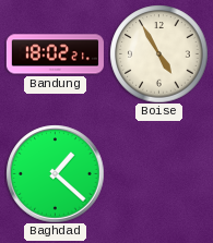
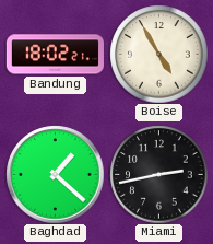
Miami: none -> 2:43
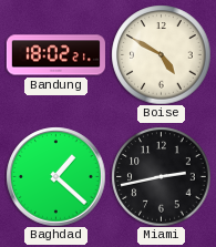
Boise: 4:55 -> 4:50
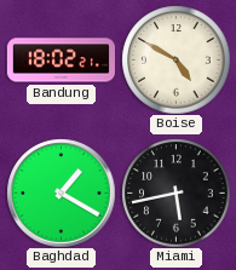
Baghdad: 1:22 -> 1:20
Miami: 2:43 -> 5:43
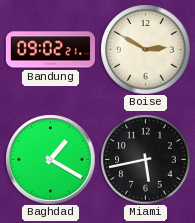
Bandung: 18:02 -> 09:02
Boise: 4:50 -> 2:50
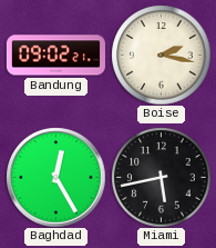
Boise: 2:50 -> 2:17
Baghdad: 1:20 -> 12:25
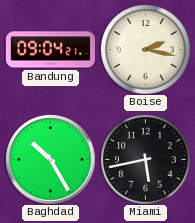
Bandung: 09:02 -> 09:04
Baghdad: 12:25 -> 10:25
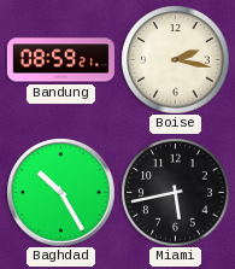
Bandung: 09:04 -> 08:59
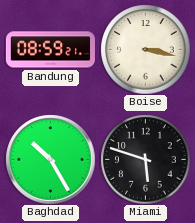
Boise: 2:17 -> 3:17
Miami: 5:43 -> 5:48
